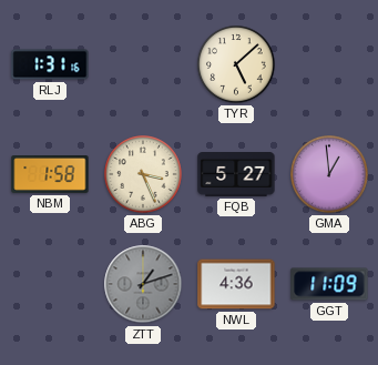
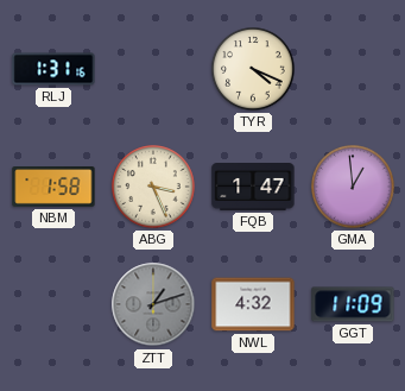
TYR: 5:08 -> 4:19
FQB: 5:27 -> 1:47
NWL: 4:36 -> 4:32
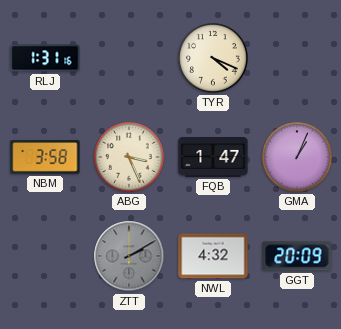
NBM: 1:58 -> 3:58
GMA: 12:59 -> 1:04
ZTT: 1:12 -> 2:10
GGT: 11:09 -> 20:09
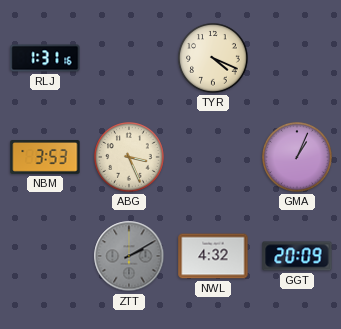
NBM: 3:58 -> 3:53
FQB: 1:47 -> none
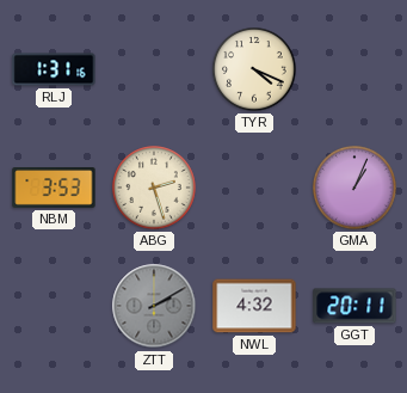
ABG: 3:26 -> 2:27
GGT: 20:09 -> 20:11
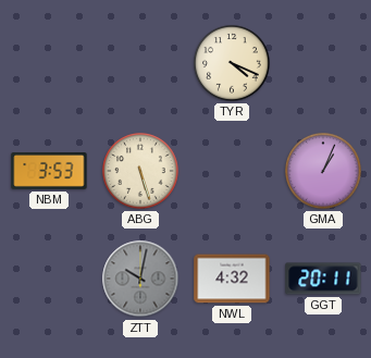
RLJ: 1:31 -> none
ABG: 2:27 -> 5:27
ZTT: 2:10 -> 10:02
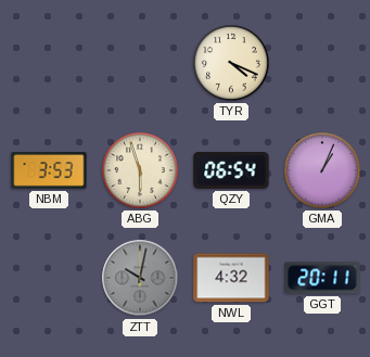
ABG: 5:27 -> 5:57
QZY: none -> 06:54
